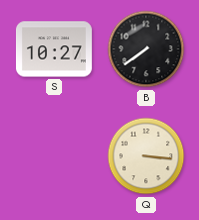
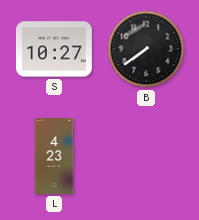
L: none -> 4:23
Q: 3:16 -> none
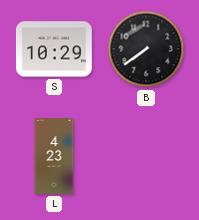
S: 10:27 -> 10:29
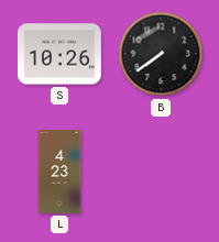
S: 10:29 -> 10:26
